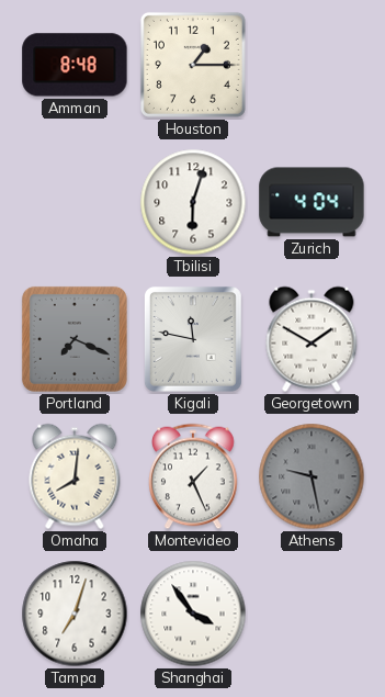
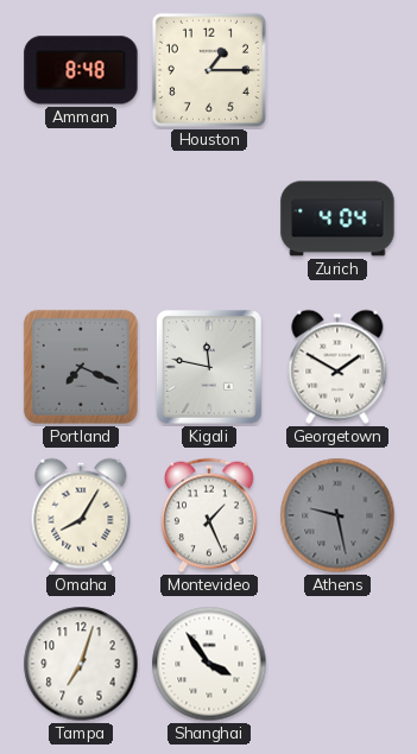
Tbilisi: 6:03 -> none
Omaha: 8:01 -> 8:05
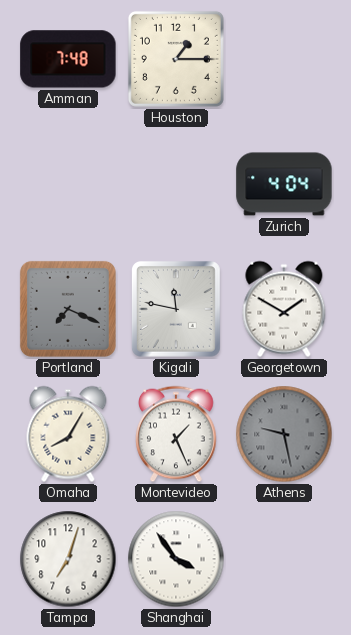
Amman: 8:48 -> 7:48
